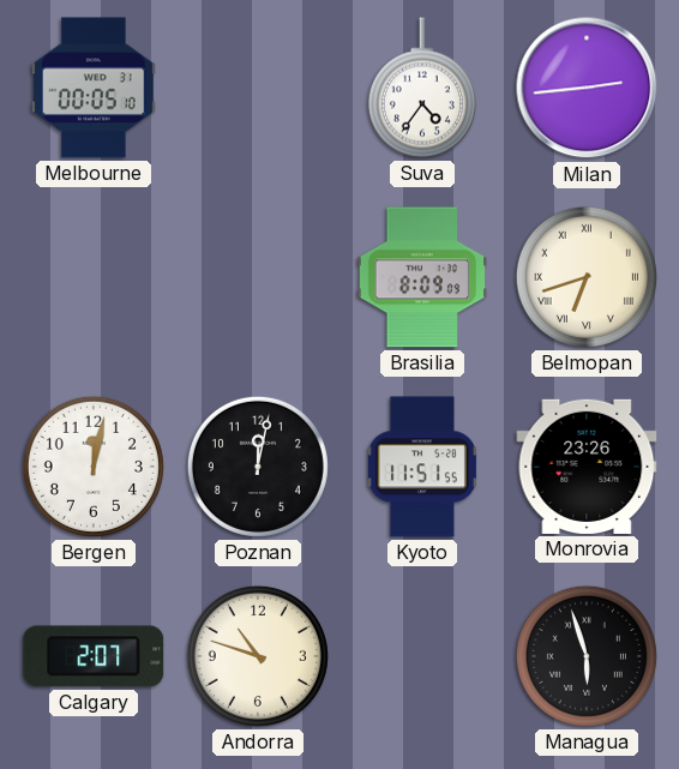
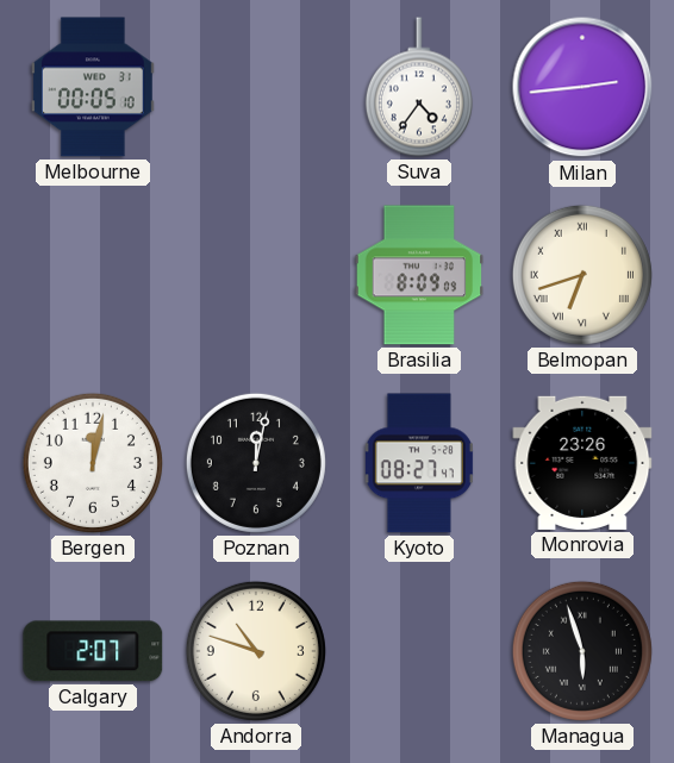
Kyoto: 11:51 -> 08:27
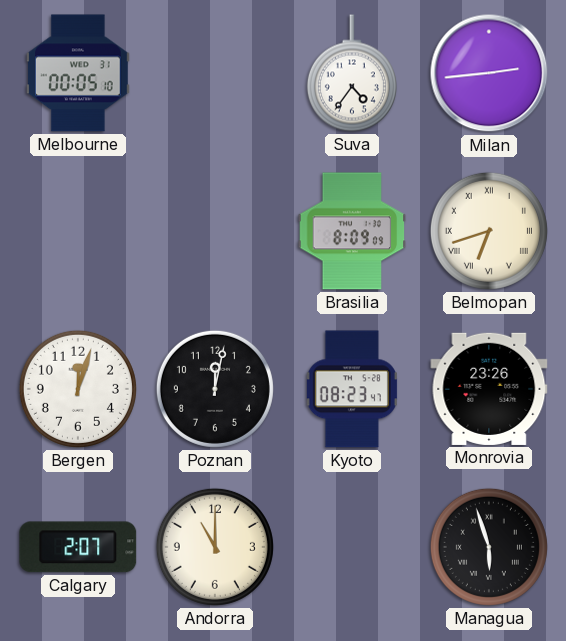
Bergen: 12:02 -> 12:03
Kyoto: 08:27 -> 08:23
Andorra: 10:48 -> 11:00
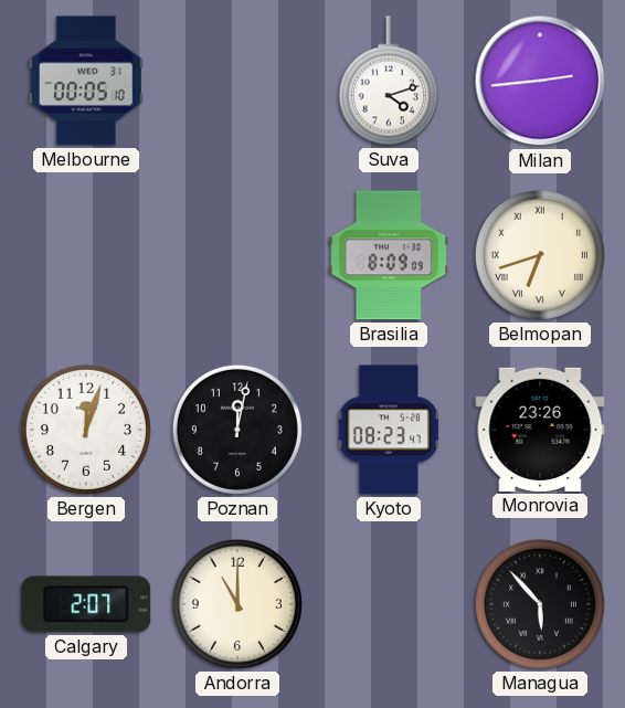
Suva: 4:36 -> 4:12
Managua: 5:57 -> 5:53
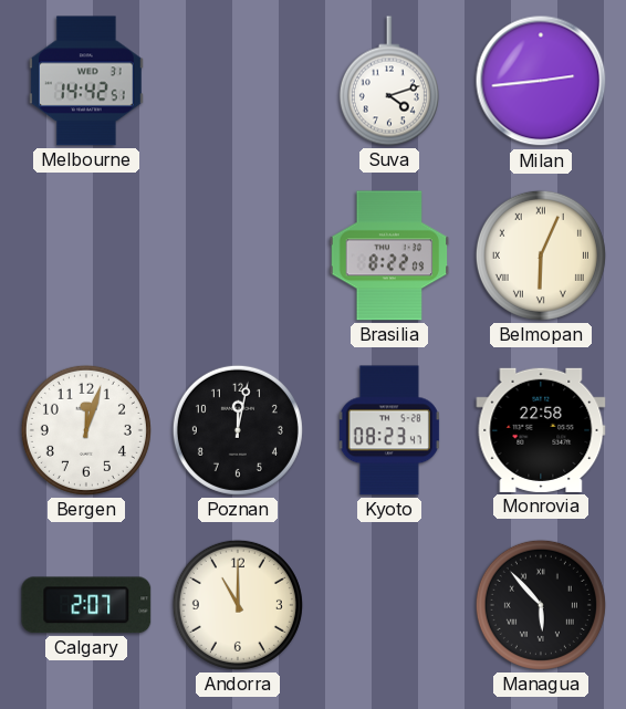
Melbourne: 00:05 -> 14:42
Brasilia: 8:09 -> 8:22
Belmopan: 6:42 -> 6:04
Monrovia: 23:26 -> 22:58
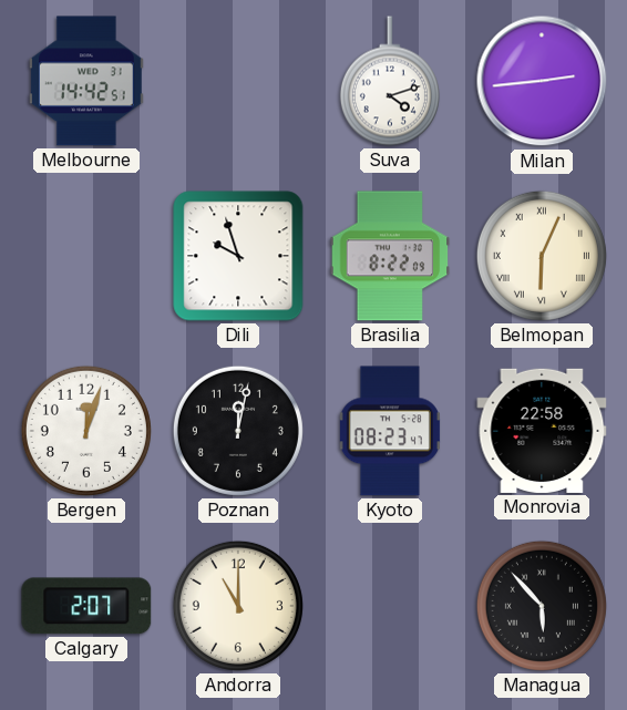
Dili: none -> 9:57
